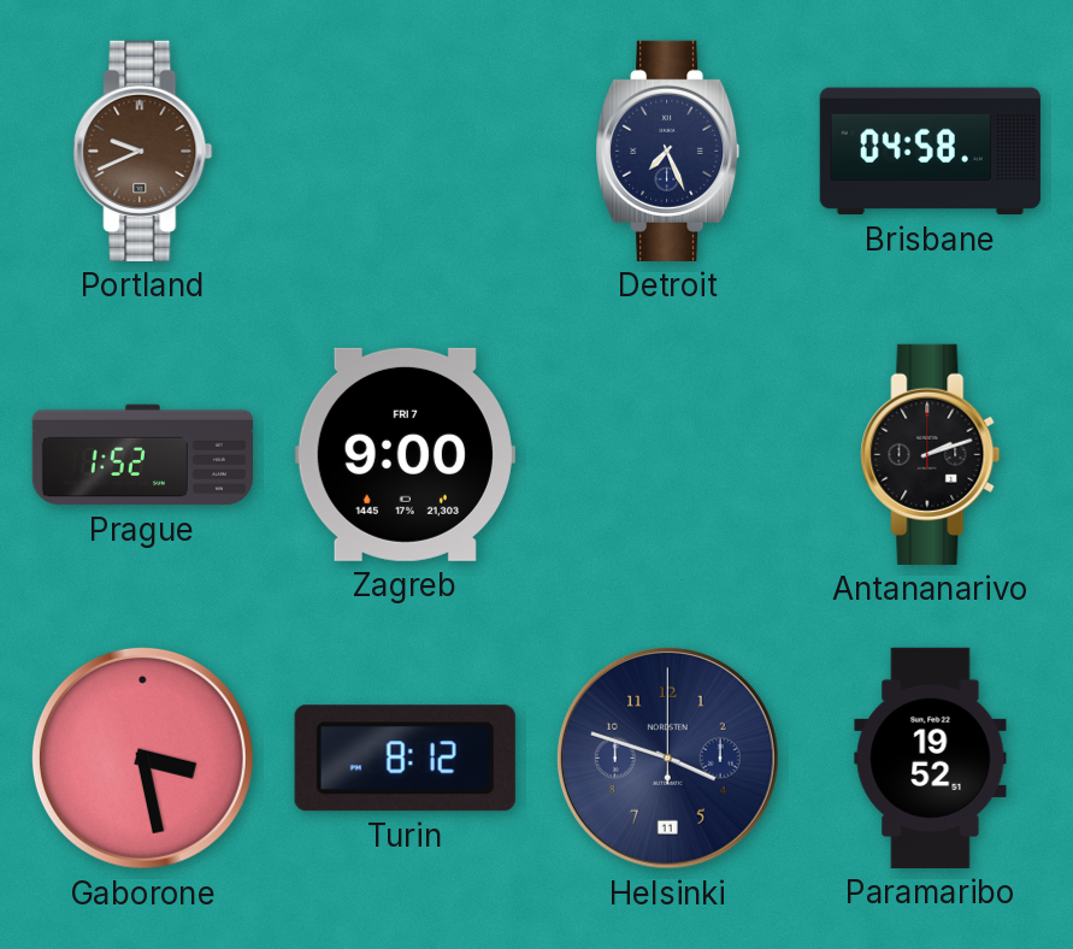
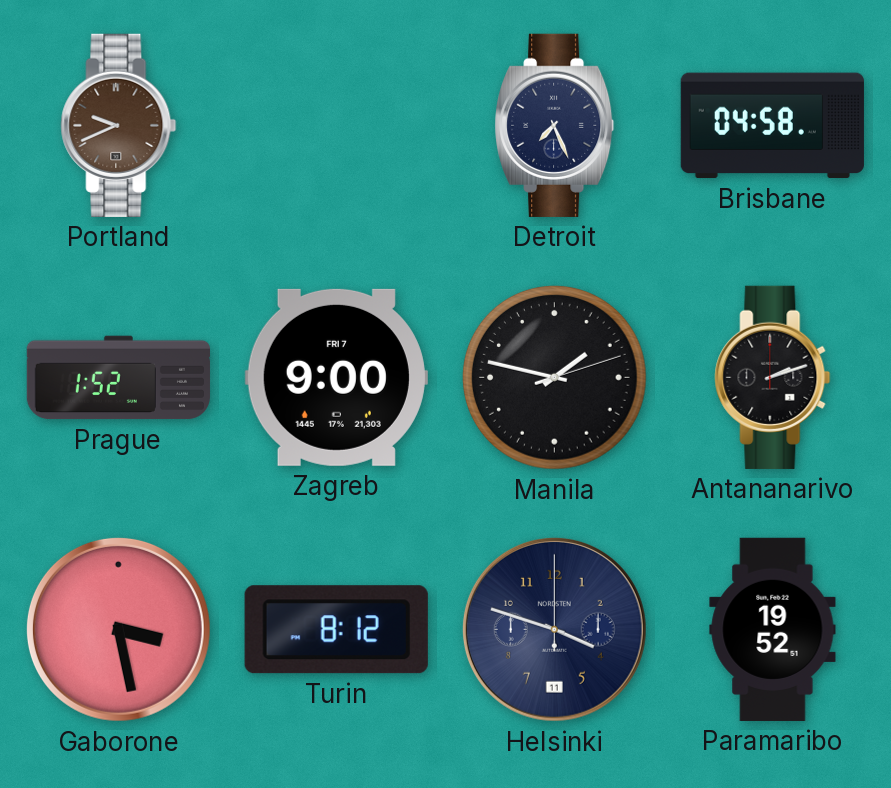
Manila: none -> 1:47
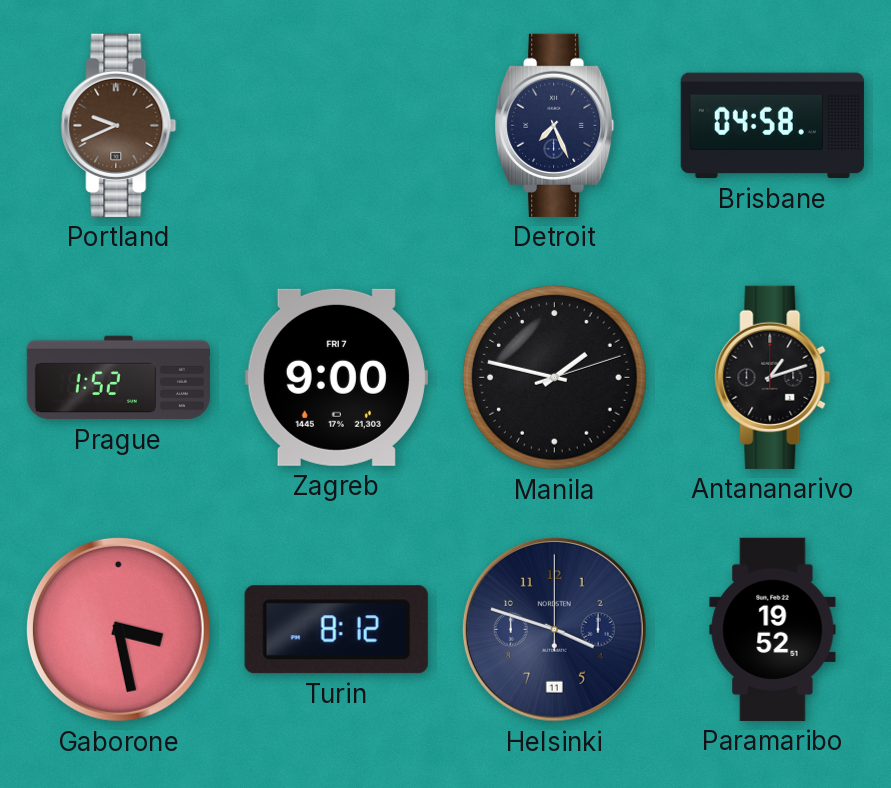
Antananarivo: 2:12 -> 1:12
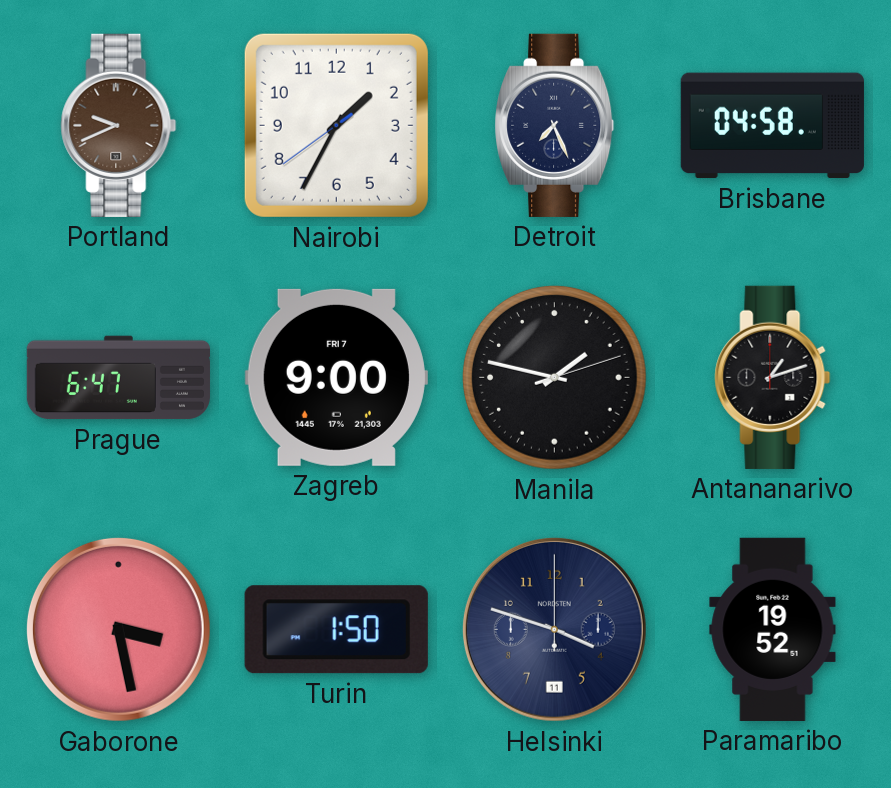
Nairobi: none -> 1:34
Prague: 1:52 -> 6:47
Turin: 8:12 -> 1:50
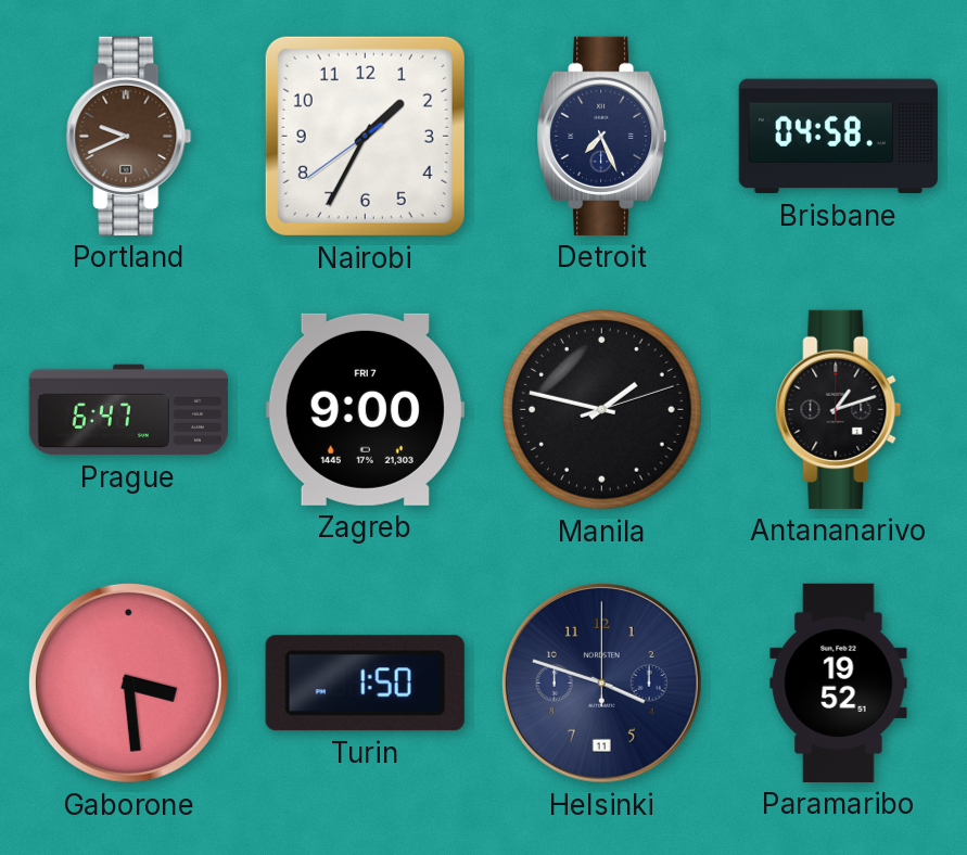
Gaborone: 3:28 -> 3:29
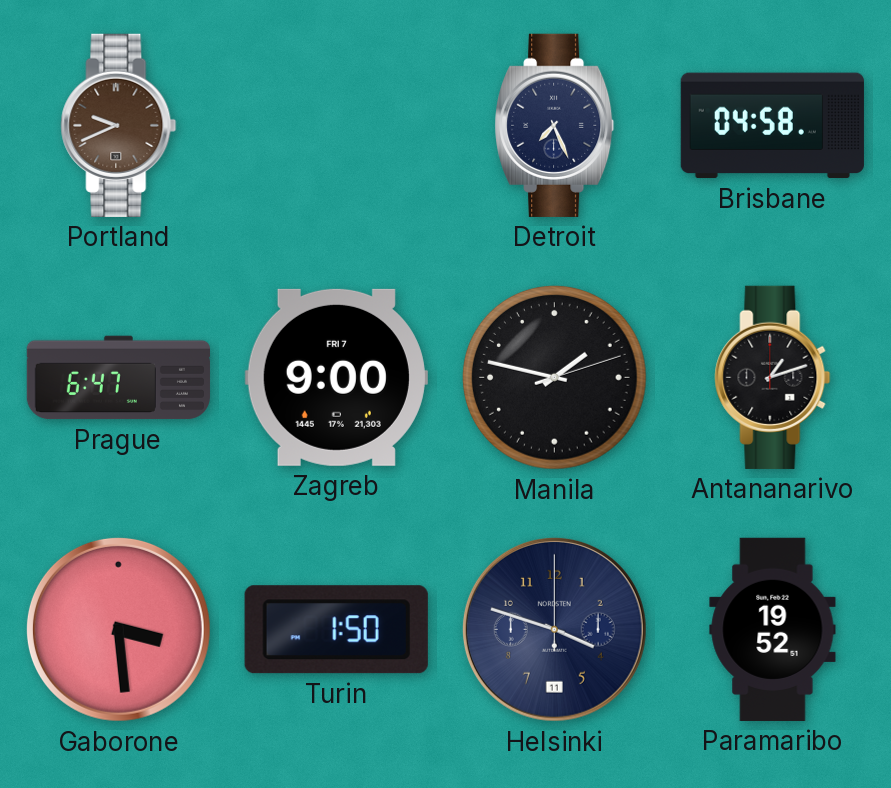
Nairobi: 1:34 -> none
